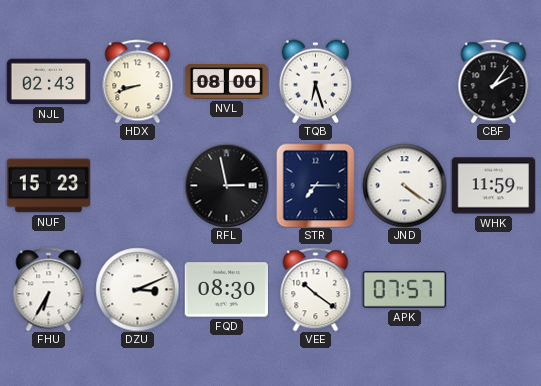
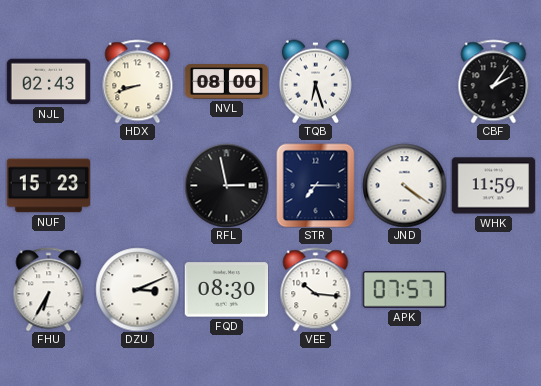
VEE: 10:21 -> 10:16
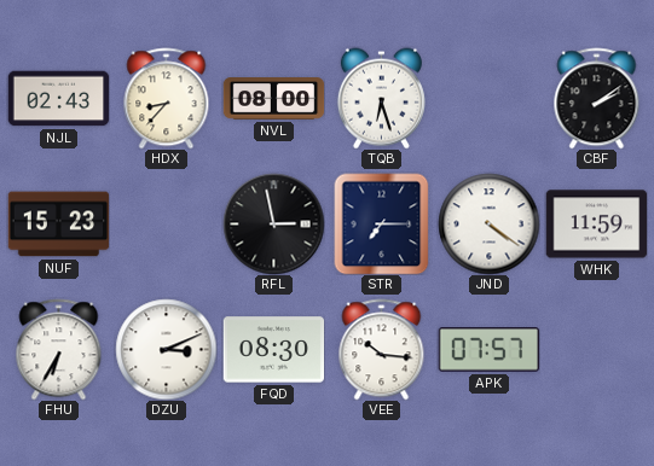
HDX: 8:42 -> 8:37
CBF: 2:06 -> 2:09
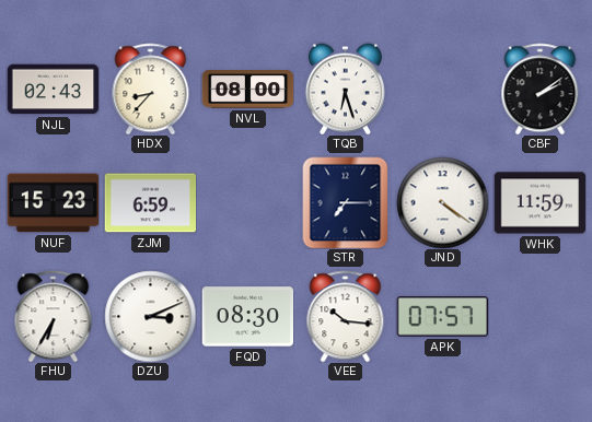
ZJM: none -> 6:59
RFL: 2:58 -> none
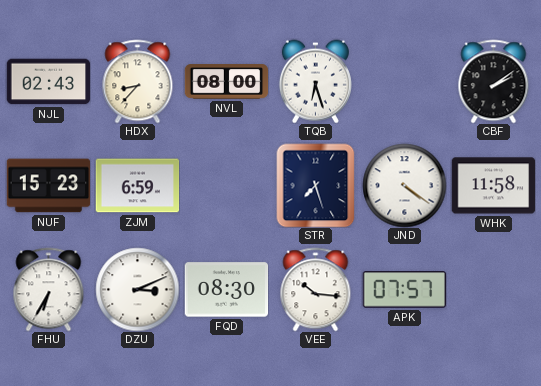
STR: 7:15 -> 7:27
WHK: 11:59 -> 11:58
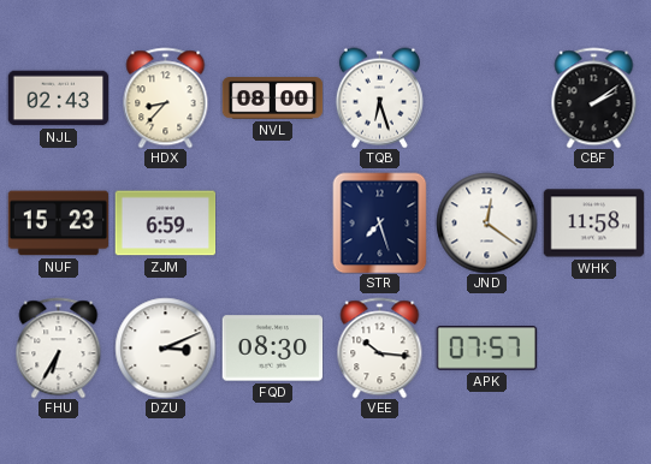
JND: 4:21 -> 12:21
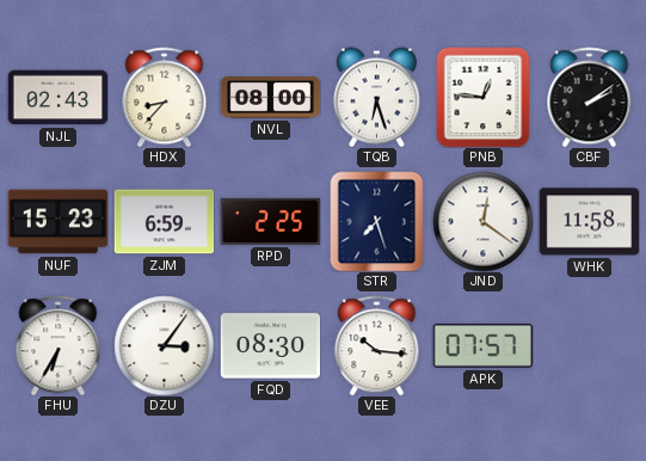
PNB: none -> 12:46
RPD: none -> 2:25
DZU: 3:11 -> 3:06
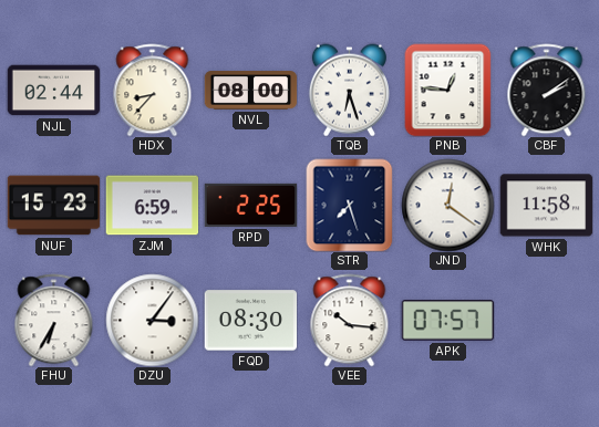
NJL: 02:43 -> 02:44
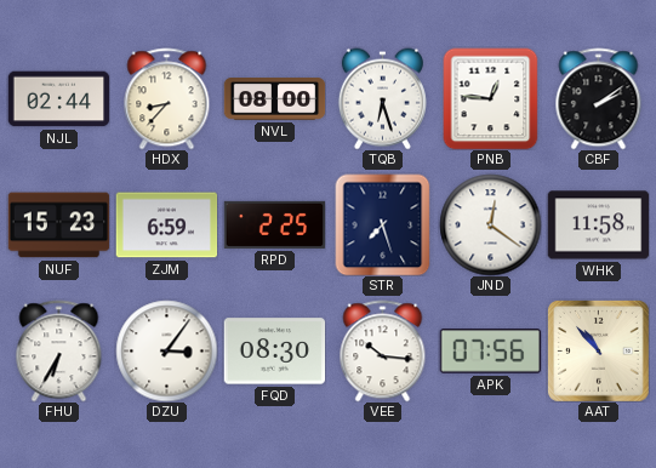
APK: 07:57 -> 07:56
AAT: none -> 10:53
